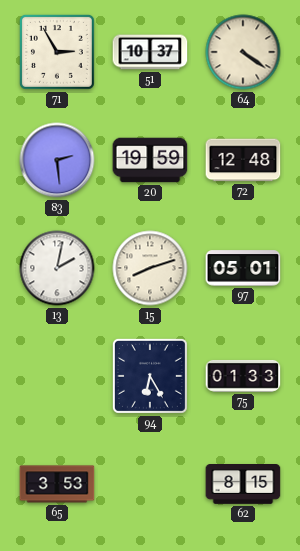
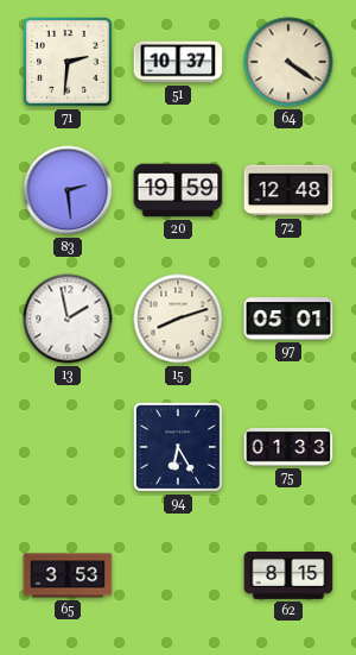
71: 2:55 -> 2:31
13: 2:02 -> 1:58
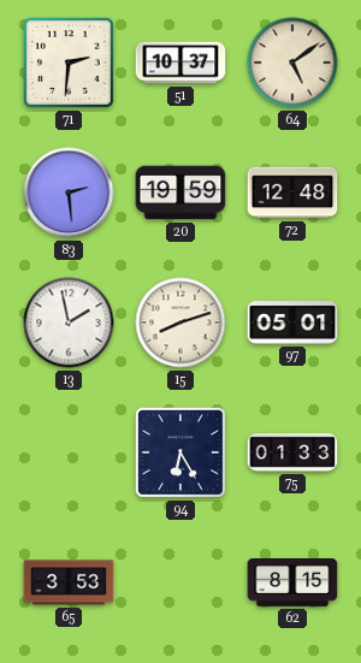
64: 4:21 -> 5:09
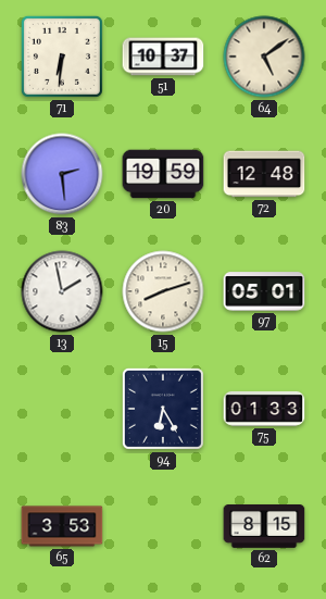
71: 2:31 -> 6:31
